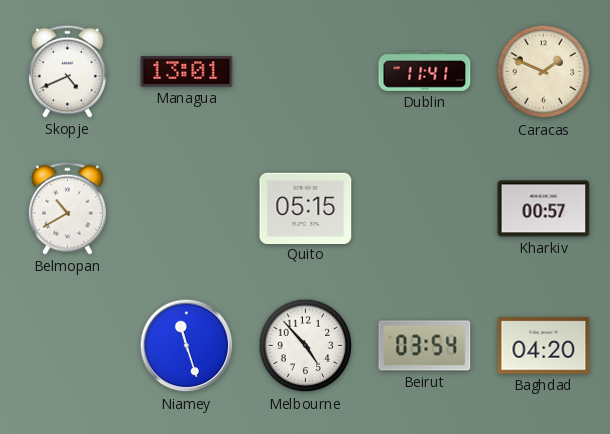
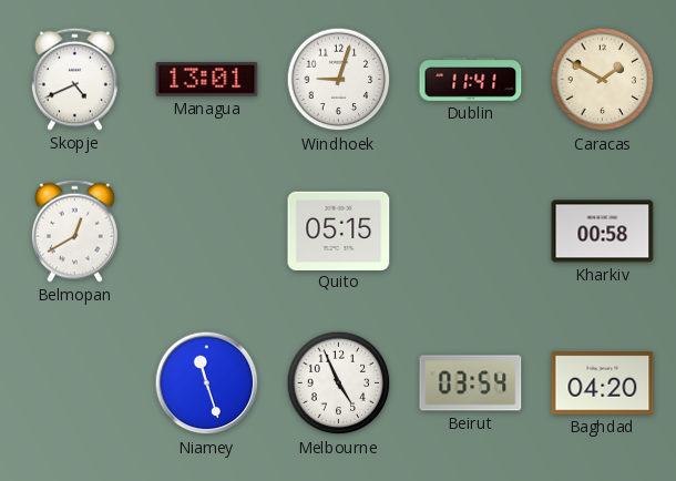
Windhoek: none -> 9:03
Caracas: 1:49 -> 1:50
Belmopan: 10:40 -> 12:40
Kharkiv: 00:57 -> 00:58
Melbourne: 4:53 -> 4:56
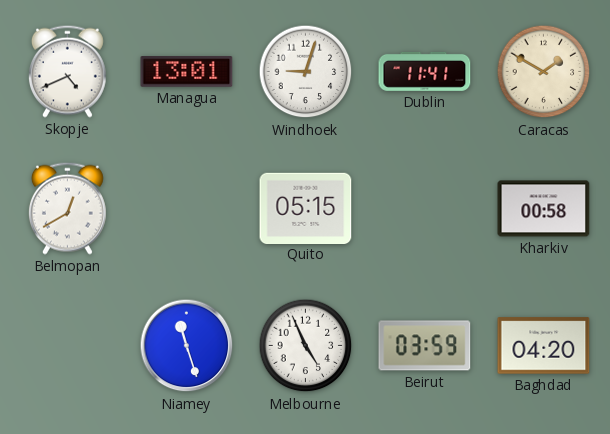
Beirut: 03:54 -> 03:59
